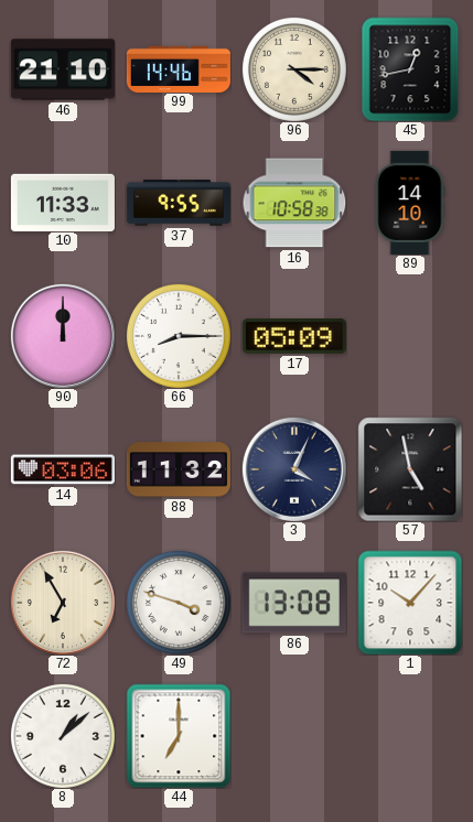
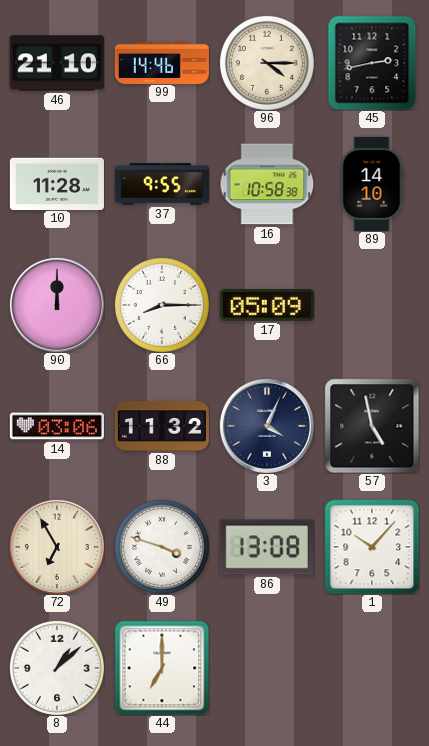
45: 12:43 -> 2:43
10: 11:33 -> 11:28
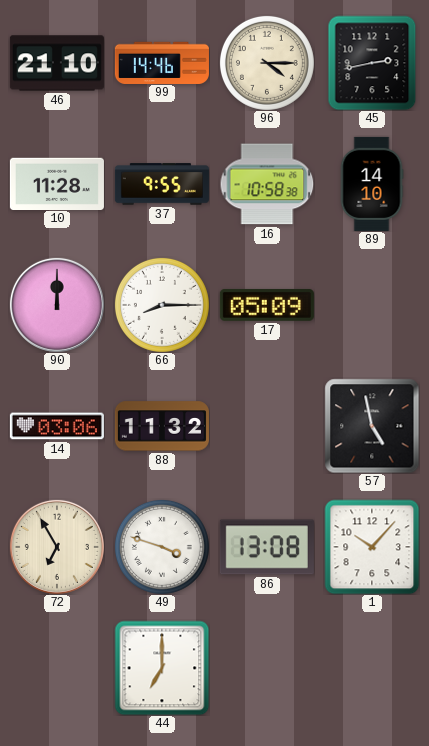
3: 4:04 -> none
8: 1:08 -> none
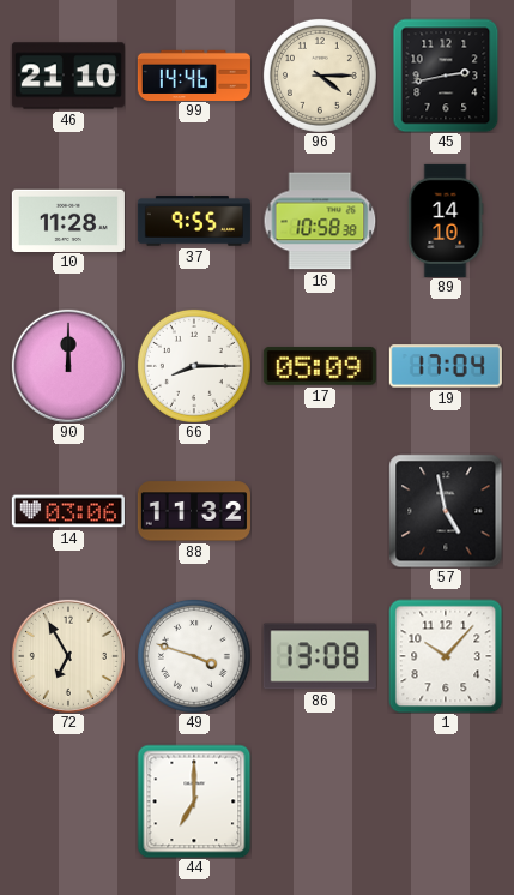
19: none -> 17:04
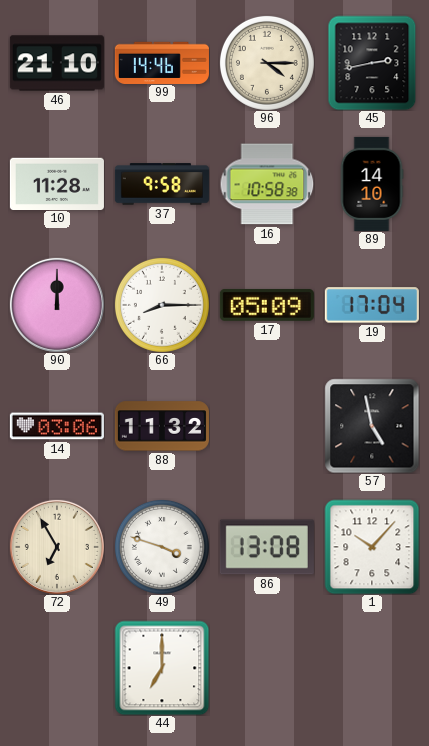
37: 9:55 -> 9:58
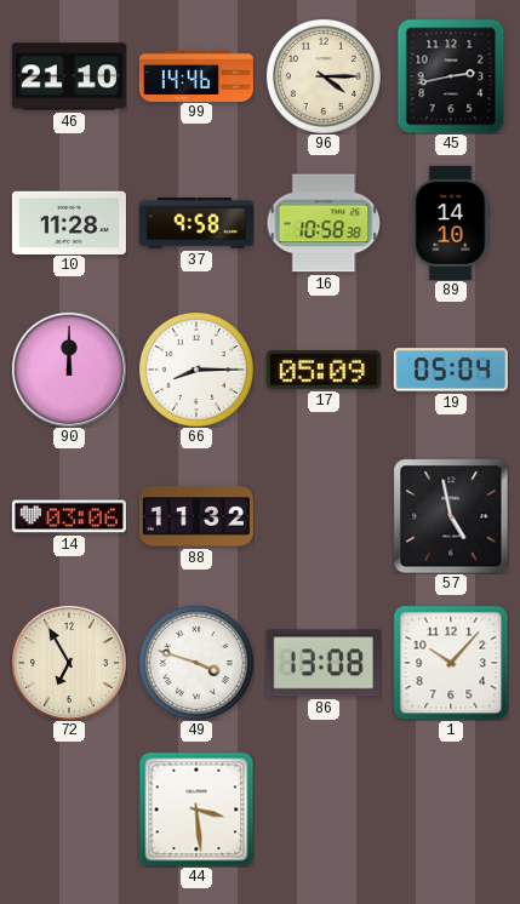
19: 17:04 -> 05:04
44: 7:00 -> 3:29
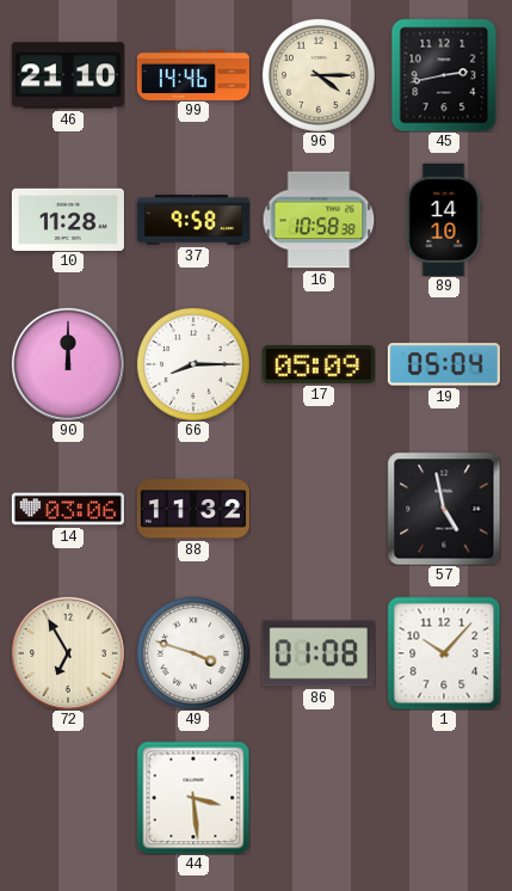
86: 13:08 -> 01:08
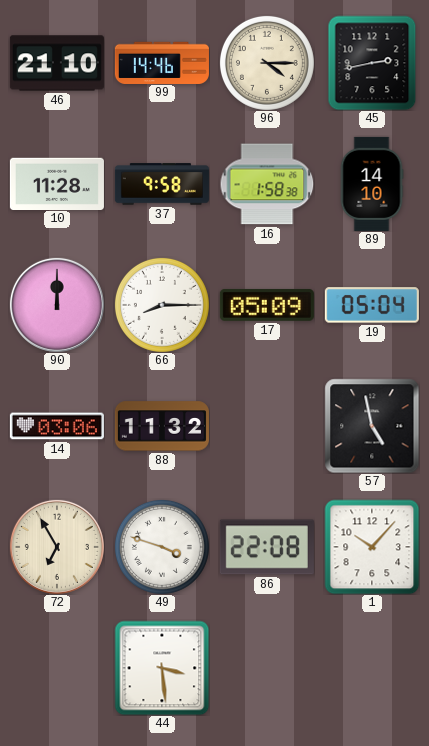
16: 10:58 -> 1:58
86: 01:08 -> 22:08
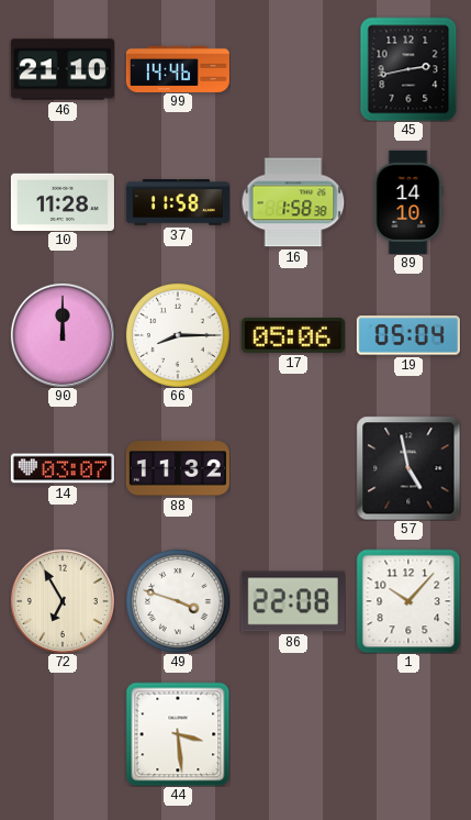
96: 4:15 -> none
37: 9:58 -> 11:58
17: 05:09 -> 05:06
14: 03:06 -> 03:07
